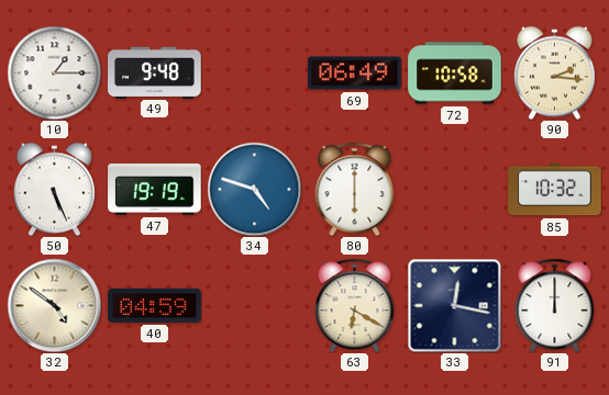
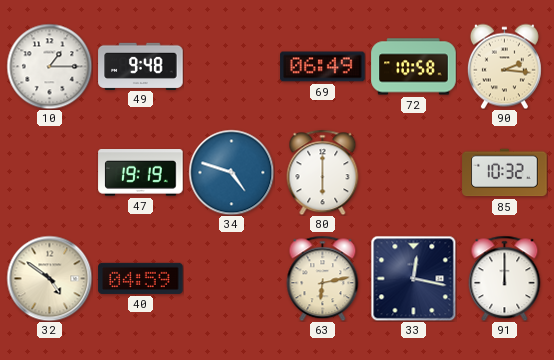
50: 5:26 -> none
63: 6:20 -> 6:13
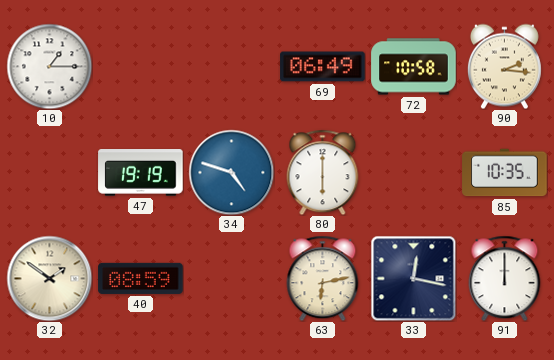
49: 9:48 -> none
85: 10:32 -> 10:35
32: 4:51 -> 1:51
40: 04:59 -> 08:59
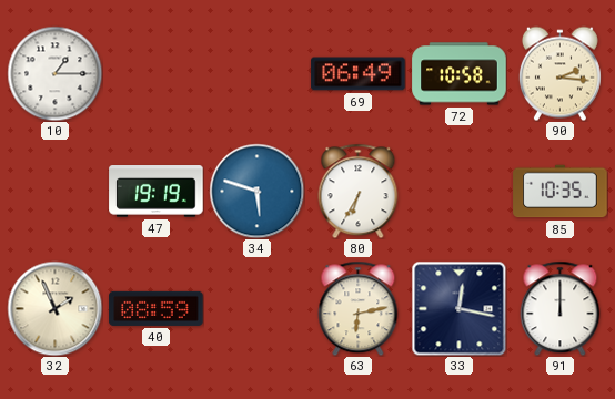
34: 4:48 -> 5:48
80: 6:00 -> 6:35
32: 1:51 -> 1:56
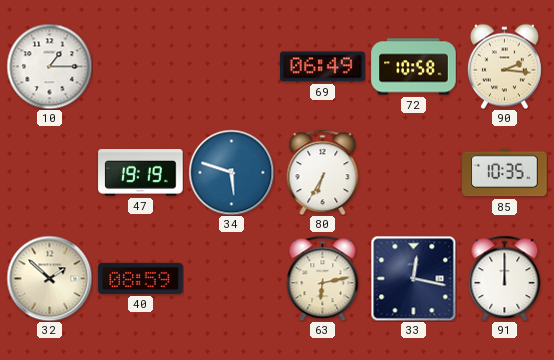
32: 1:56 -> 1:52
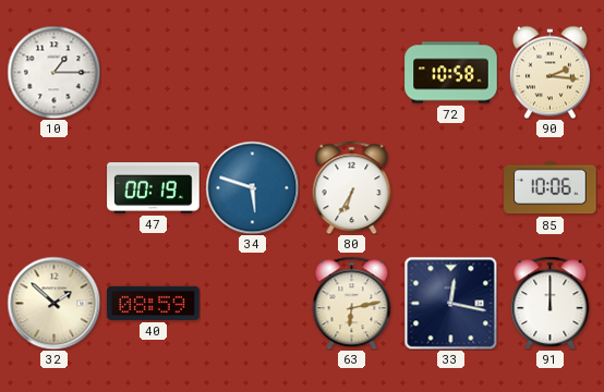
69: 06:49 -> none
47: 19:19 -> 00:19
85: 10:35 -> 10:06
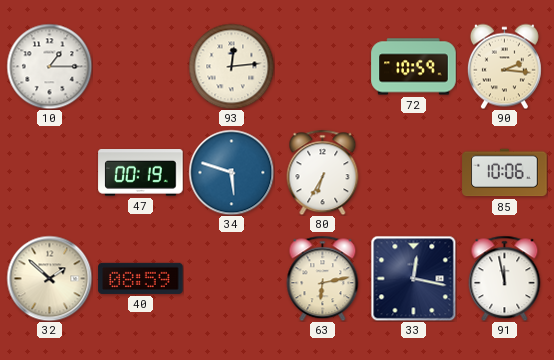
93: none -> 12:14
72: 10:58 -> 10:59
91: 12:00 -> 11:58
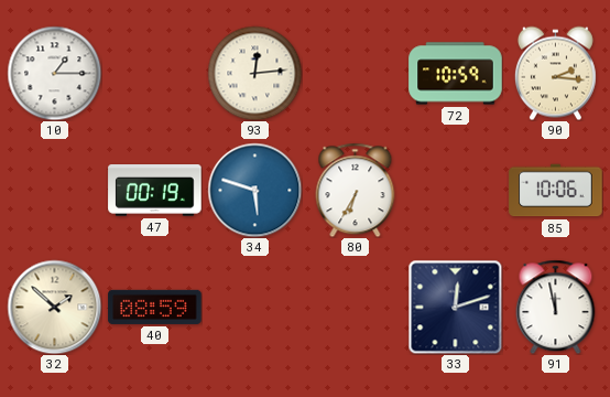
63: 6:13 -> none
33: 12:17 -> 12:12
